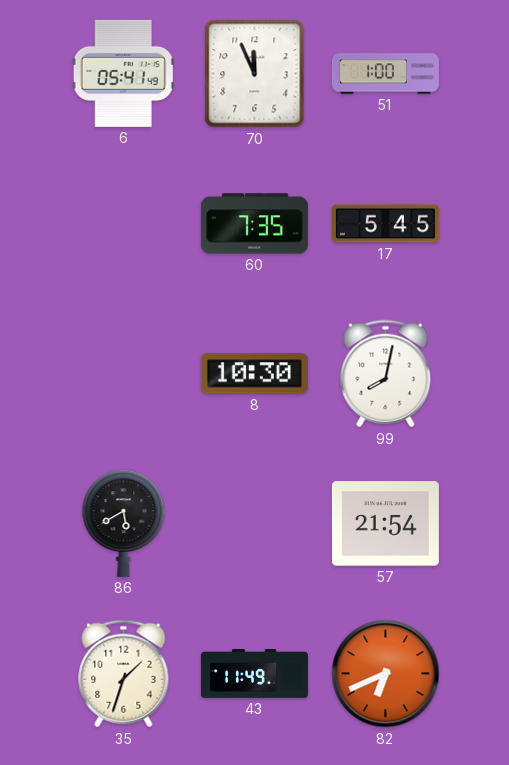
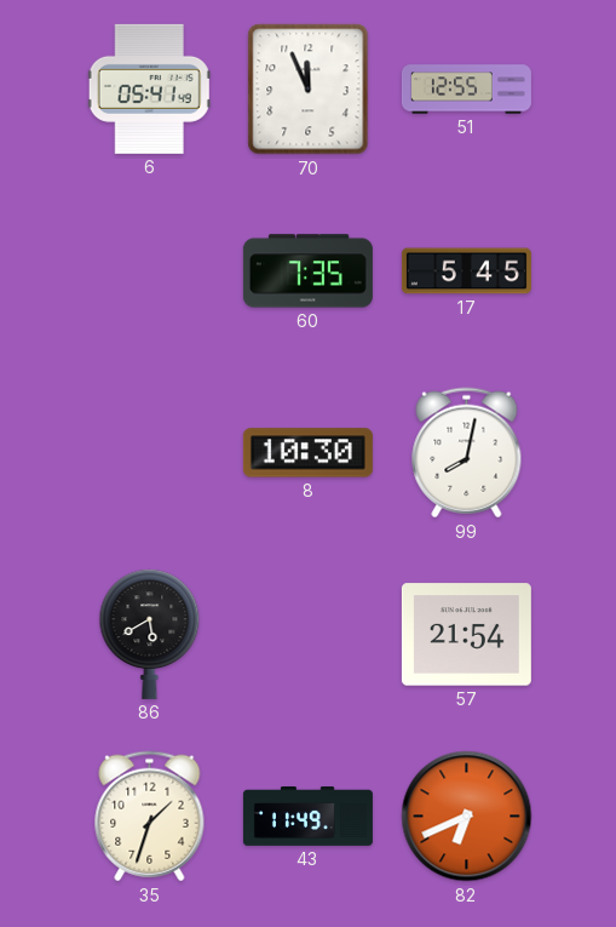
51: 1:00 -> 12:55
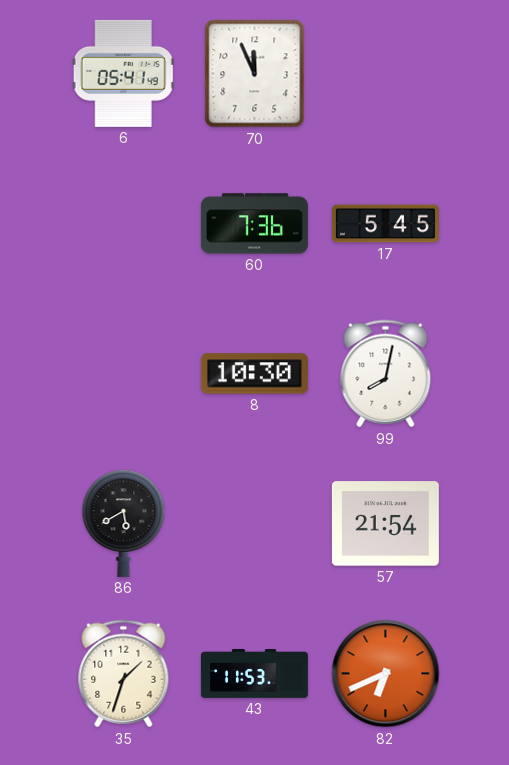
51: 12:55 -> none
60: 7:35 -> 7:36
43: 11:49 -> 11:53
